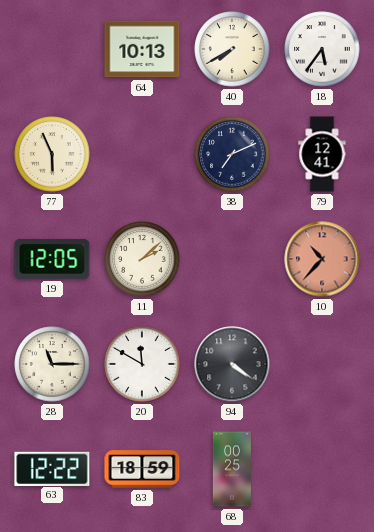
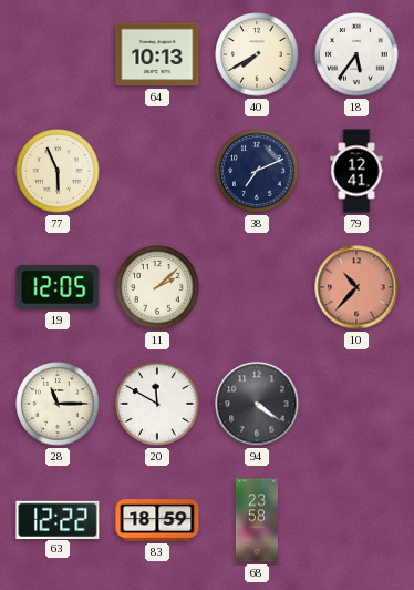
68: 00:25 -> 23:58
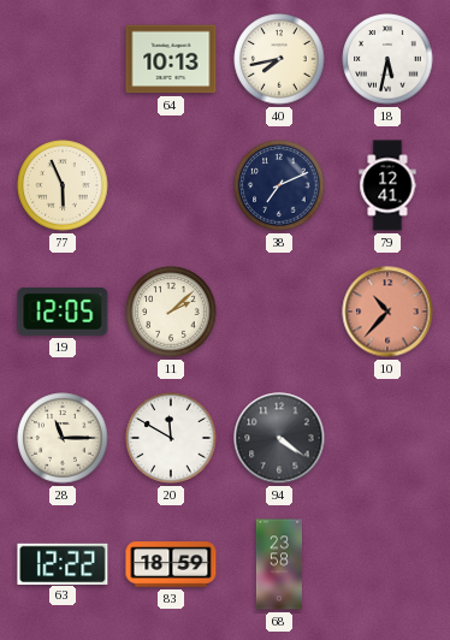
40: 7:40 -> 7:43
18: 5:36 -> 5:32
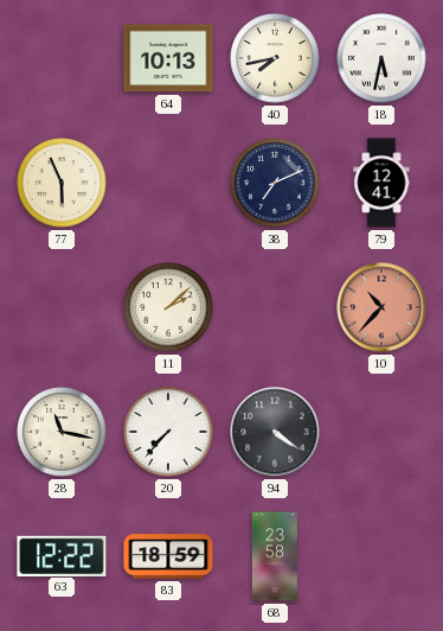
19: 12:05 -> none
28: 11:15 -> 11:17
20: 11:50 -> 7:37
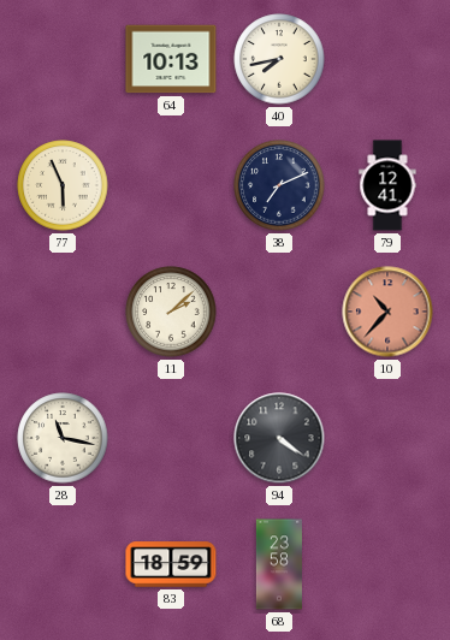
18: 5:32 -> none
20: 7:37 -> none
63: 12:22 -> none
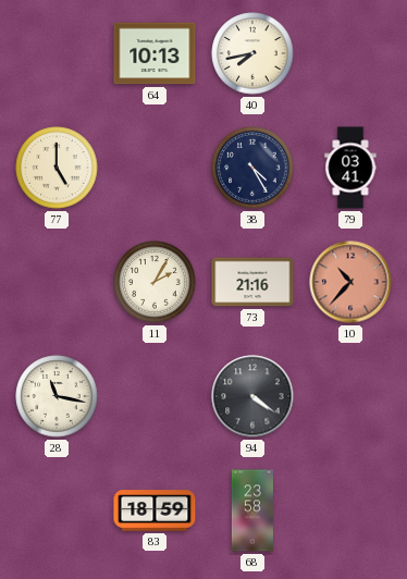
77: 5:56 -> 5:00
38: 7:11 -> 4:25
79: 12:41 -> 03:41
11: 2:08 -> 2:05
73: none -> 21:16
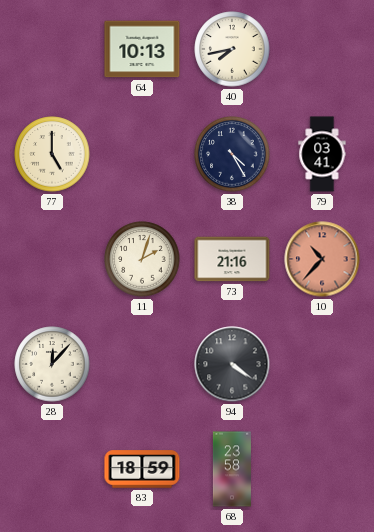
11: 2:05 -> 2:03
28: 11:17 -> 12:07
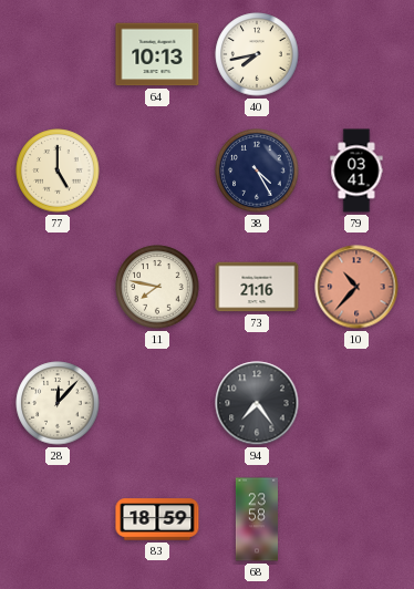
11: 2:03 -> 7:47
94: 4:21 -> 7:24
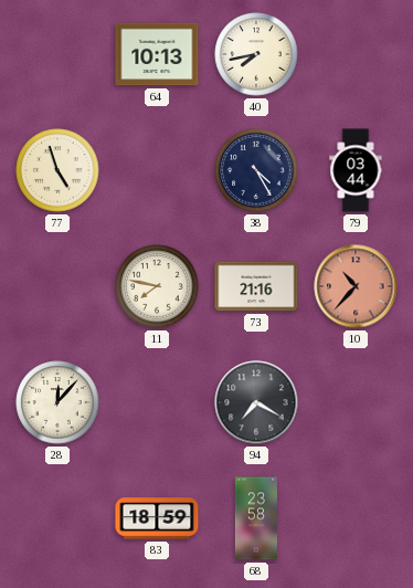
77: 5:00 -> 4:57
79: 03:41 -> 03:44
94: 7:24 -> 7:20
